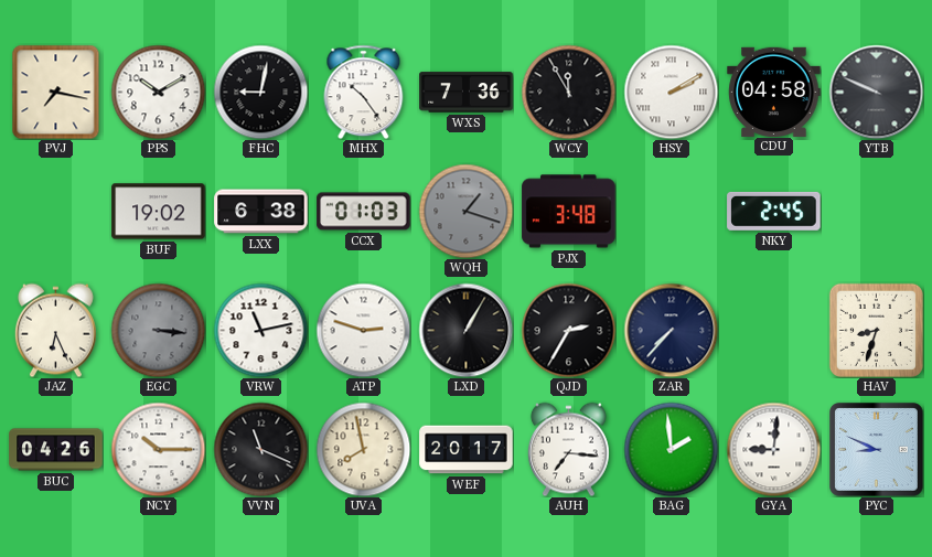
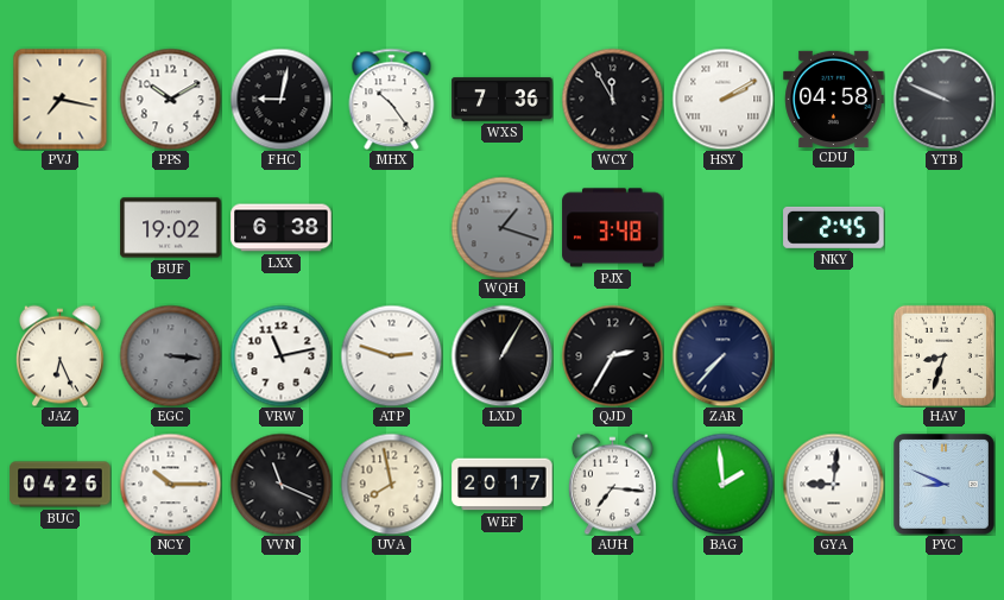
CCX: 01:03 -> none
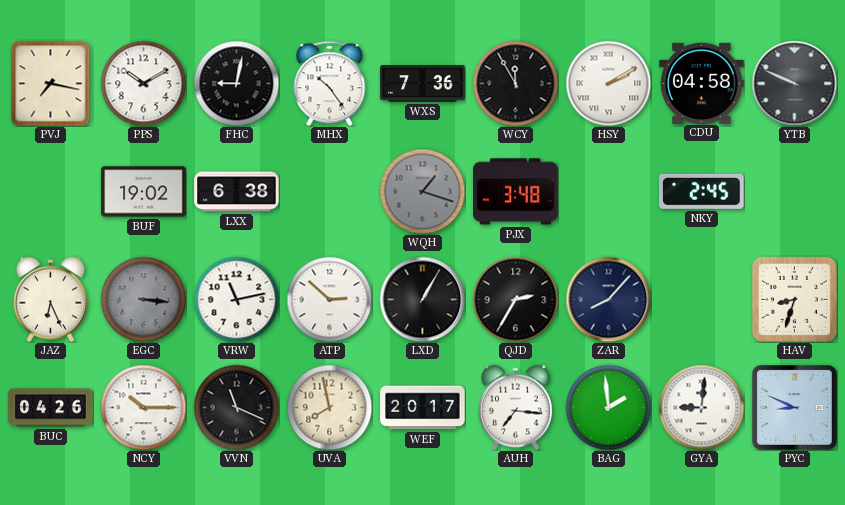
ATP: 2:48 -> 2:52
ZAR: 7:37 -> 8:07
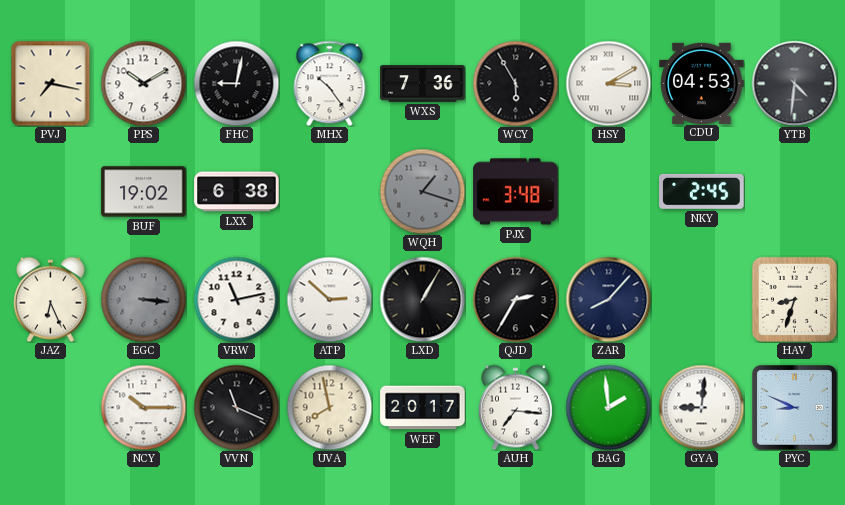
WCY: 11:55 -> 5:55
HSY: 2:10 -> 3:10
CDU: 04:58 -> 04:53
YTB: 9:49 -> 4:31
BUC: 04:26 -> none
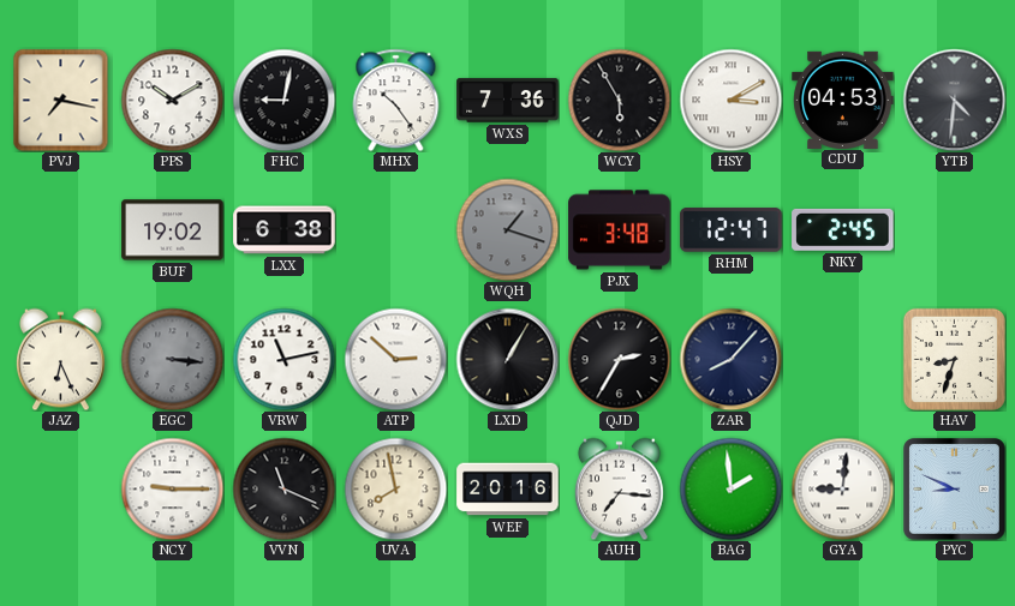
RHM: none -> 12:47
NCY: 10:15 -> 9:15
WEF: 20:17 -> 20:16
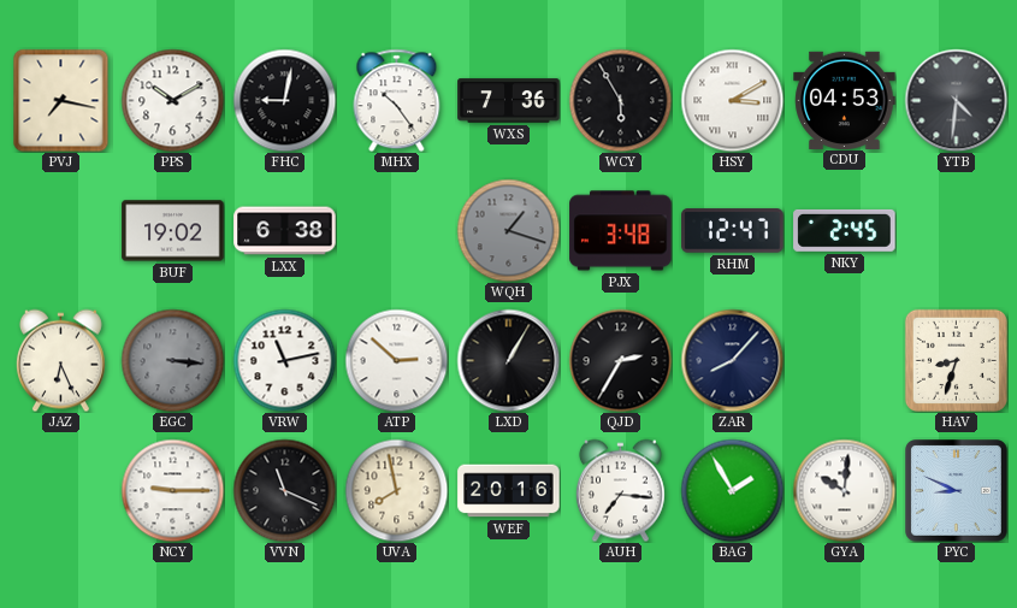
BAG: 1:59 -> 1:55
GYA: 9:01 -> 10:01
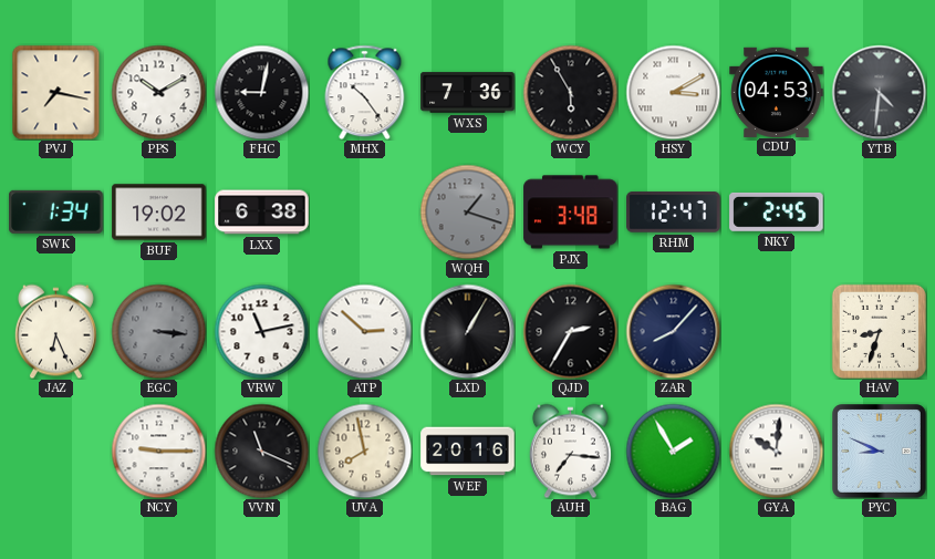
SWK: none -> 1:34
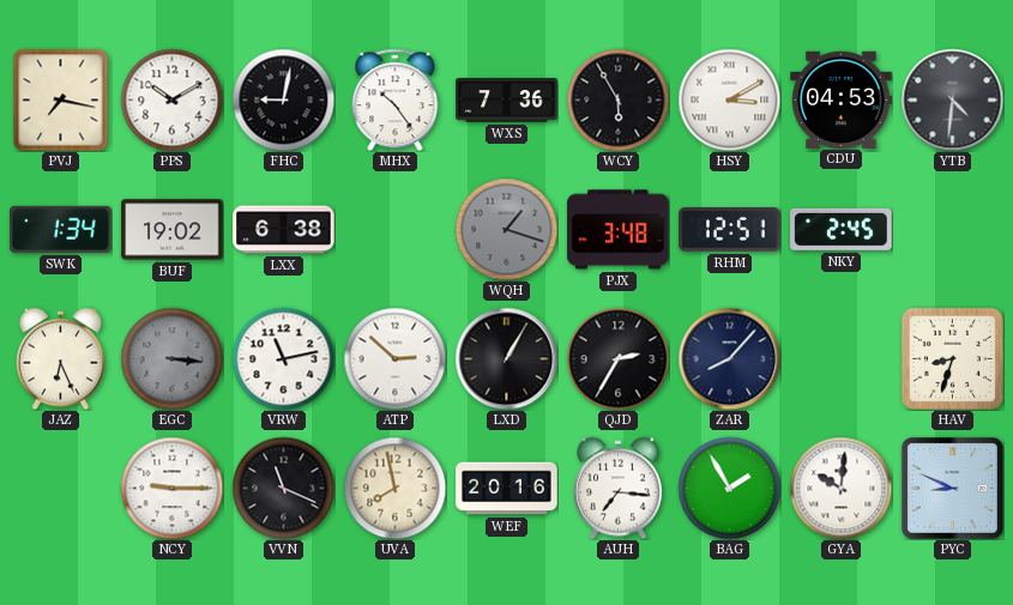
RHM: 12:47 -> 12:51
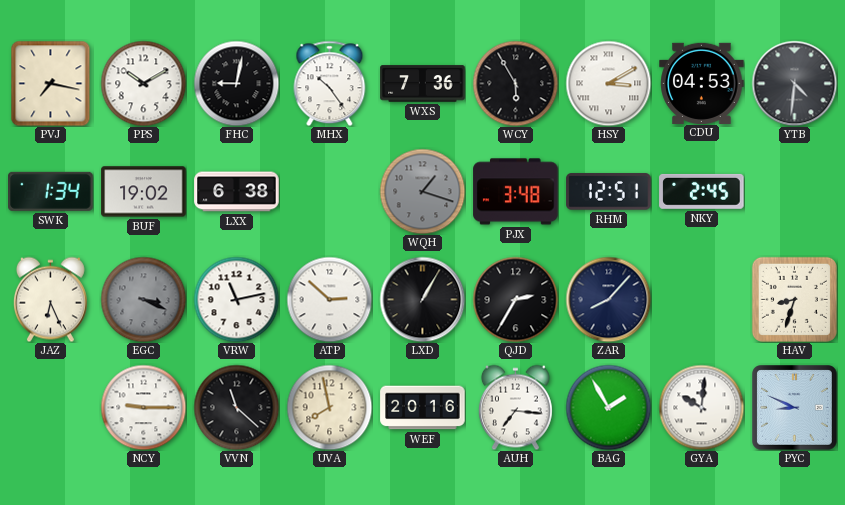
EGC: 3:16 -> 3:19
VVN: 11:19 -> 11:22
